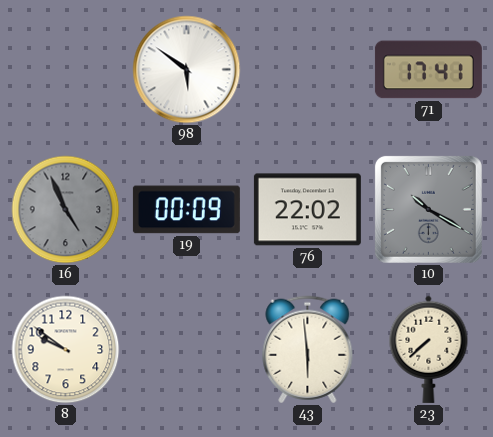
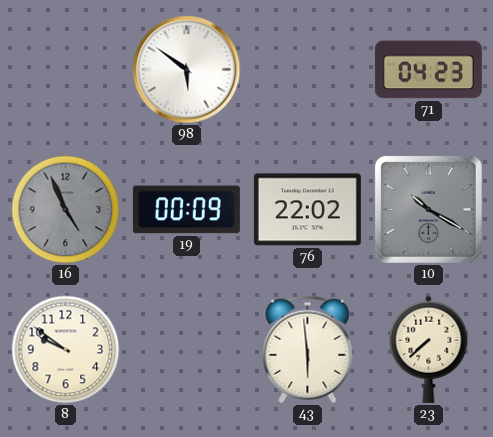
71: 17:41 -> 04:23
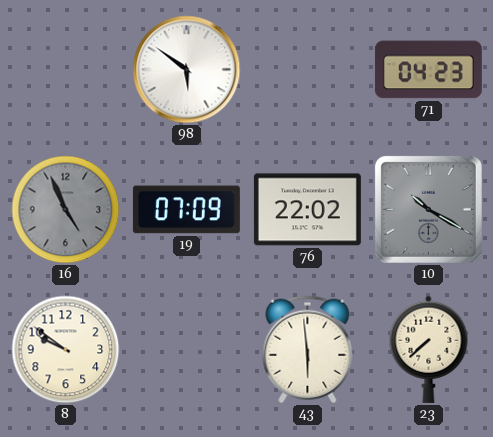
19: 00:09 -> 07:09
